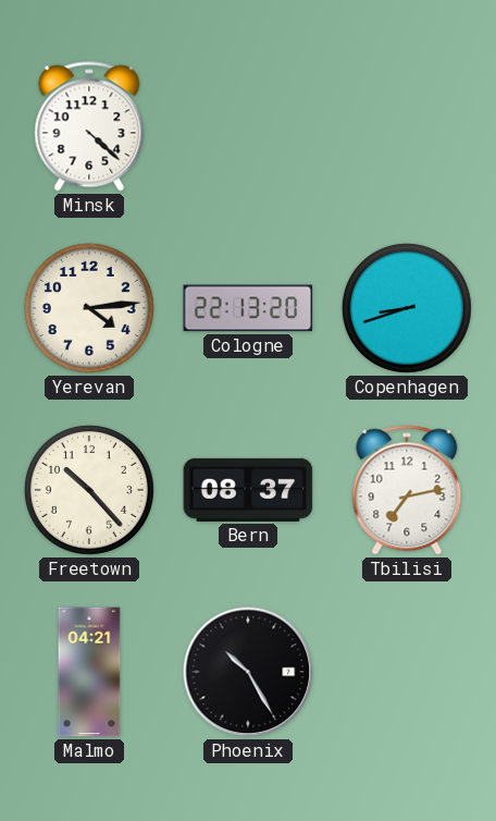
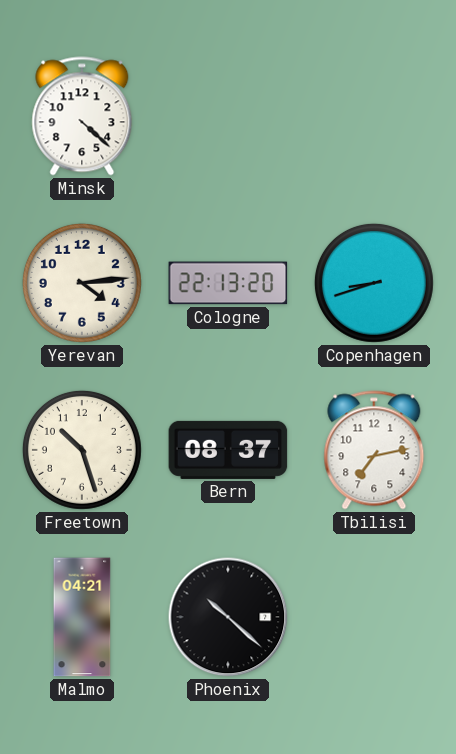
Freetown: 10:23 -> 10:27
Phoenix: 10:25 -> 10:22
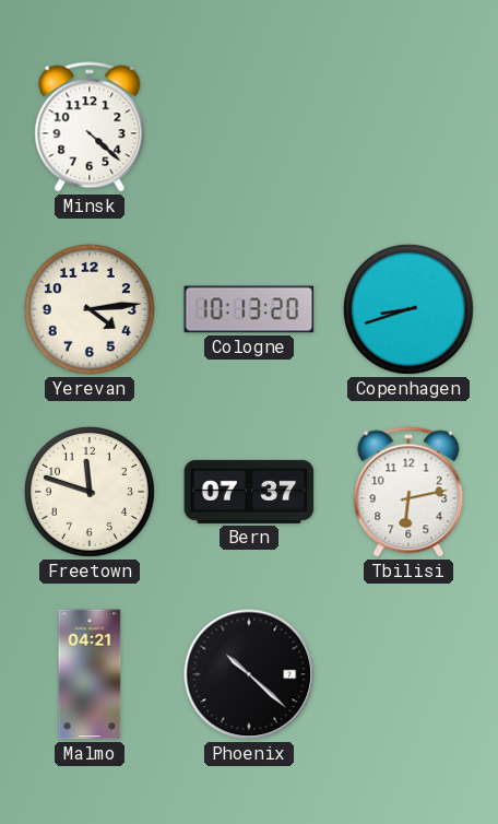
Cologne: 22:13 -> 10:13
Freetown: 10:27 -> 11:48
Bern: 08:37 -> 07:37
Tbilisi: 7:13 -> 6:13
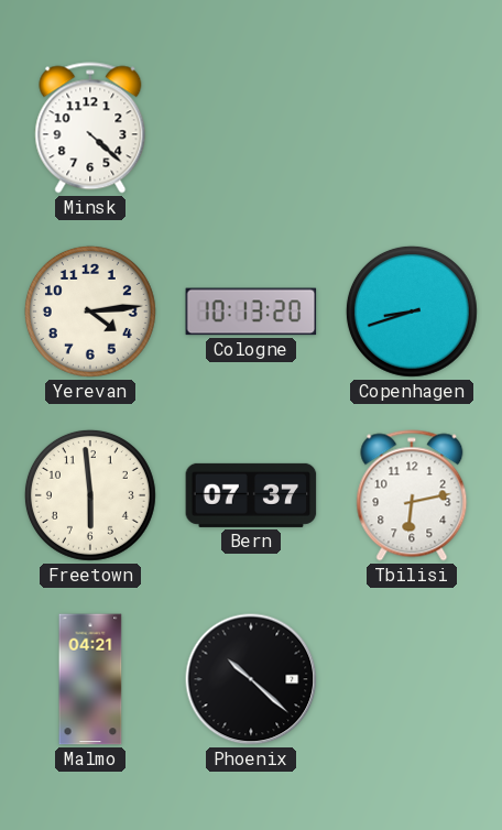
Freetown: 11:48 -> 5:59
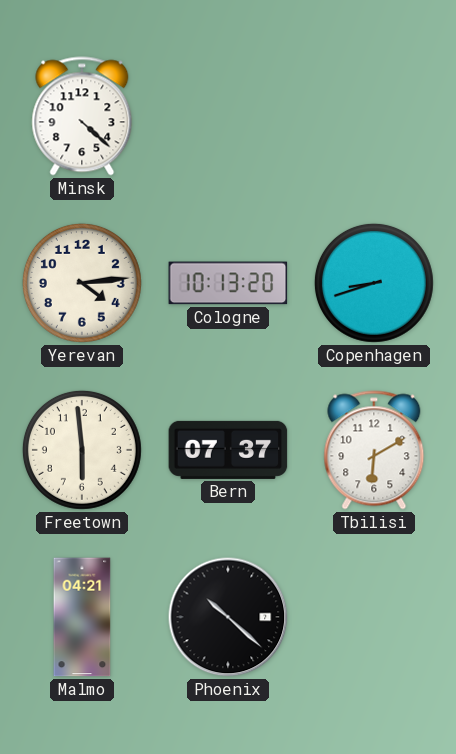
Tbilisi: 6:13 -> 6:10
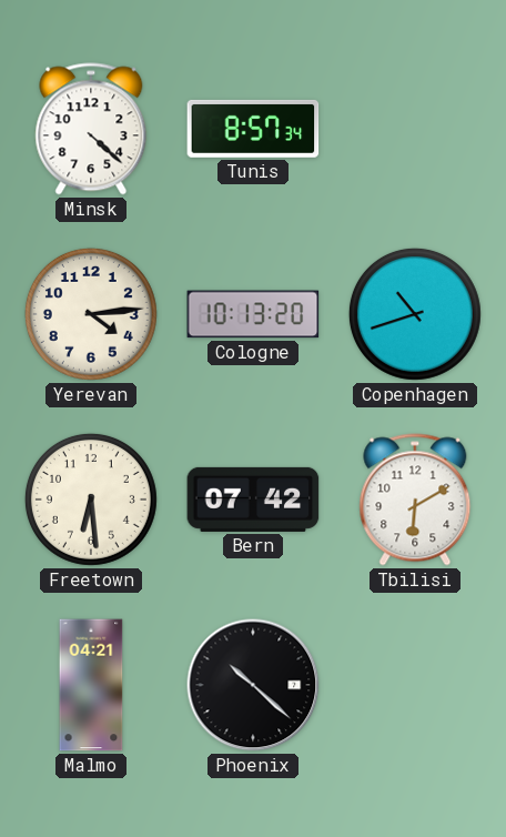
Tunis: none -> 8:57
Copenhagen: 8:42 -> 10:42
Freetown: 5:59 -> 6:29
Bern: 07:37 -> 07:42
